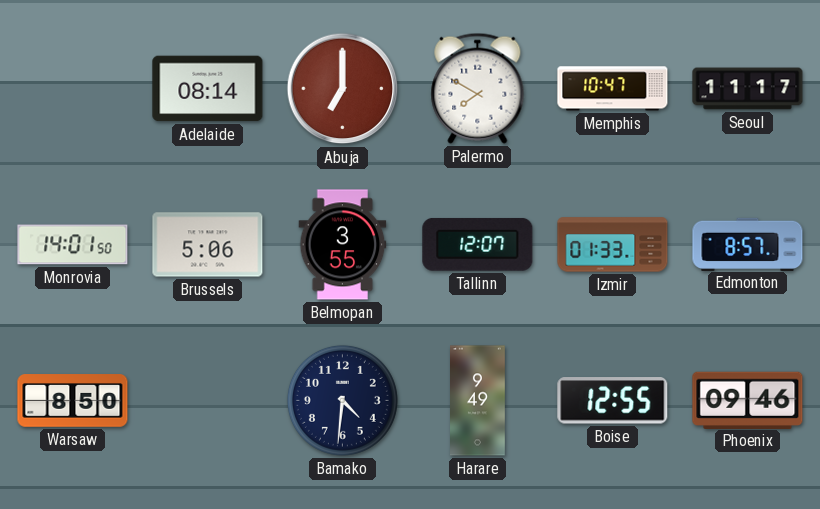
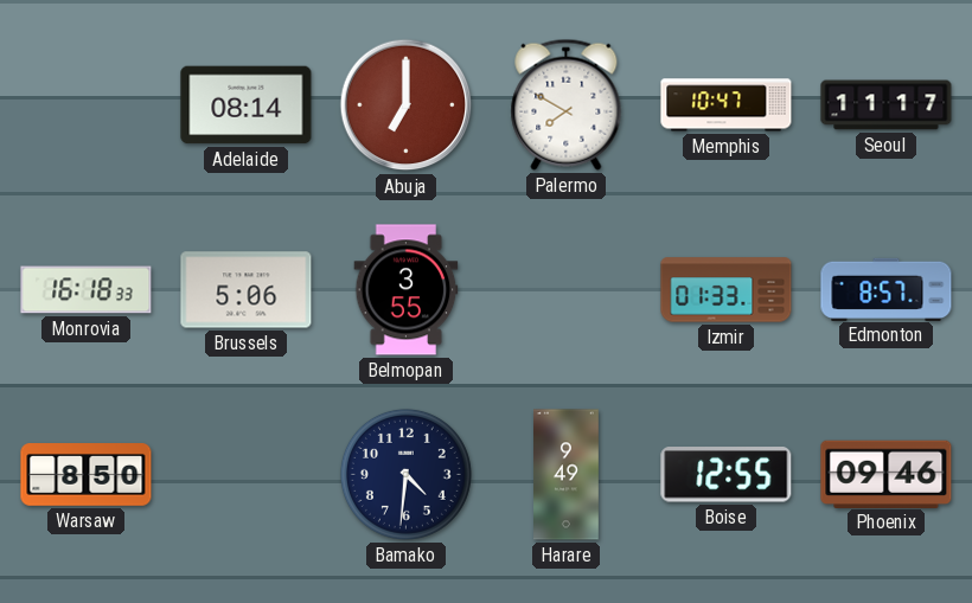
Monrovia: 14:01 -> 16:18
Tallinn: 12:07 -> none
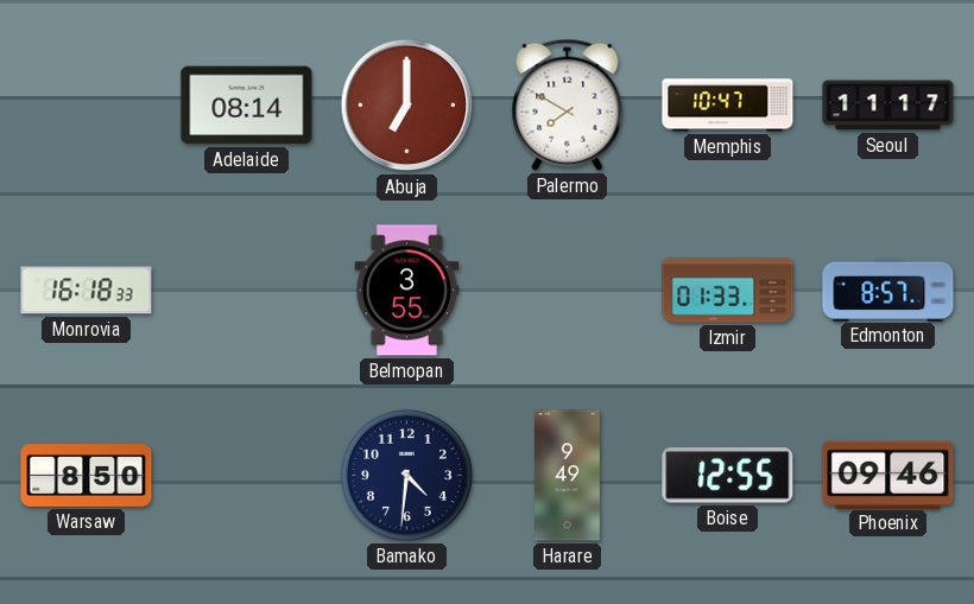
Brussels: 5:06 -> none
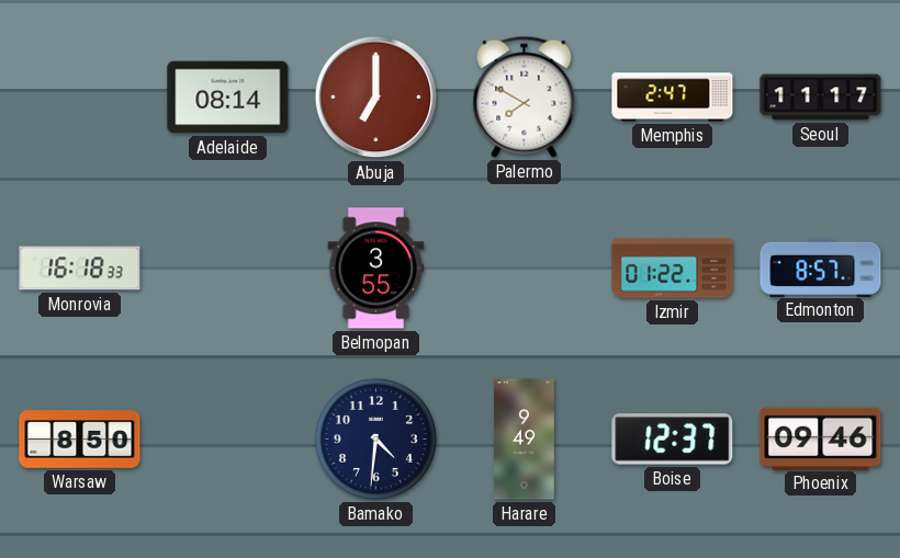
Memphis: 10:47 -> 2:47
Izmir: 01:33 -> 01:22
Boise: 12:55 -> 12:37
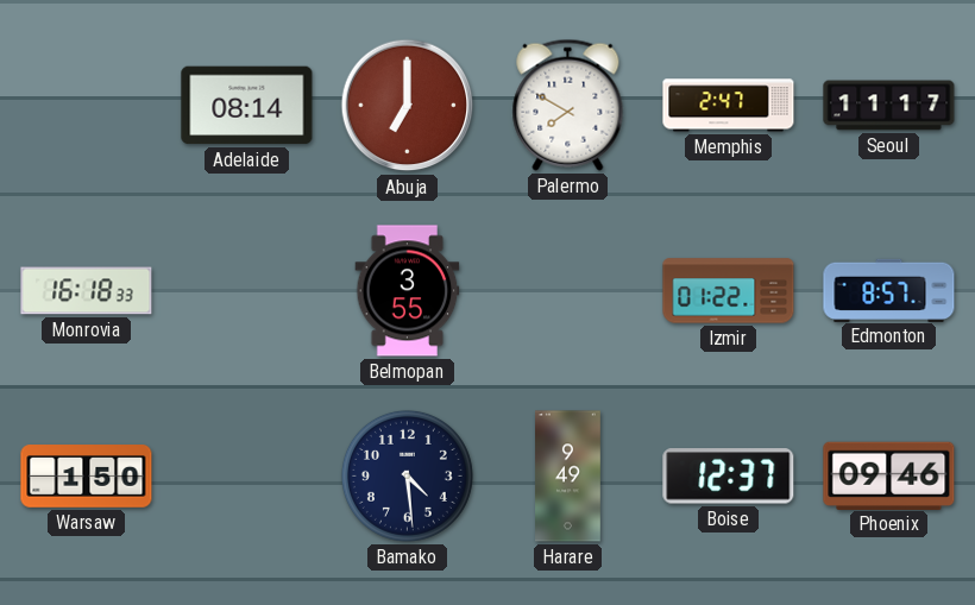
Warsaw: 8:50 -> 1:50
Bamako: 4:31 -> 4:29
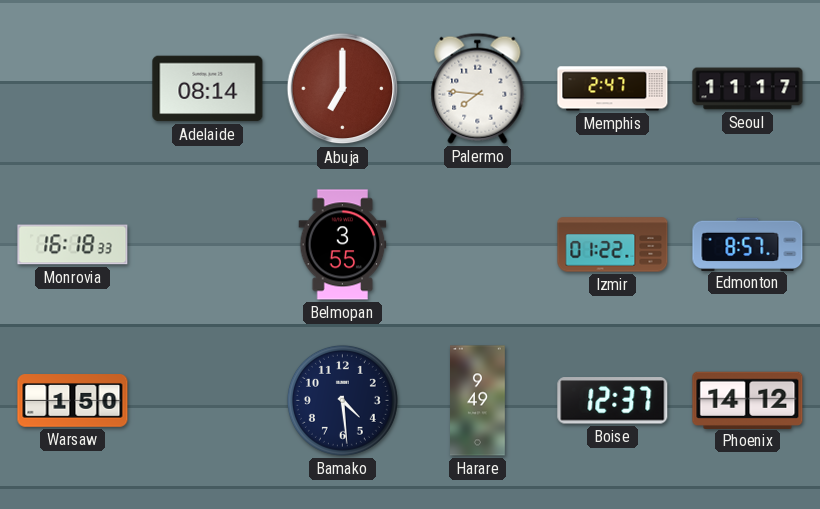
Palermo: 7:50 -> 7:46
Phoenix: 09:46 -> 14:12
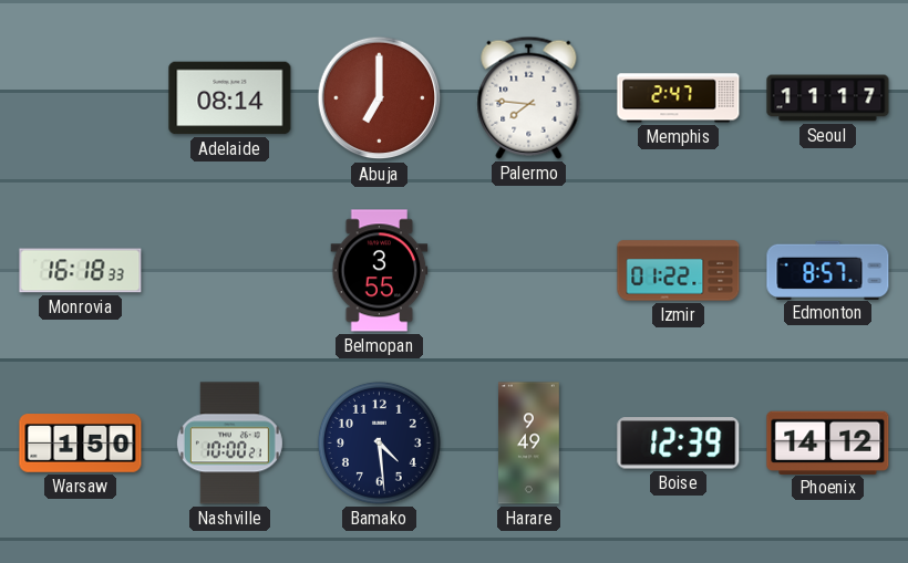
Nashville: none -> 10:00
Boise: 12:37 -> 12:39
